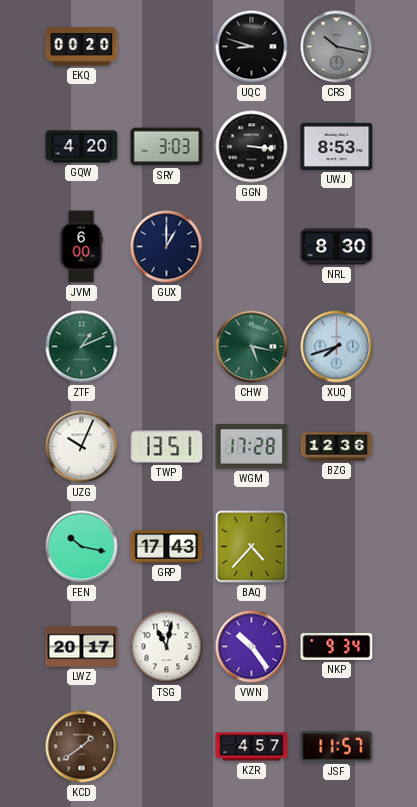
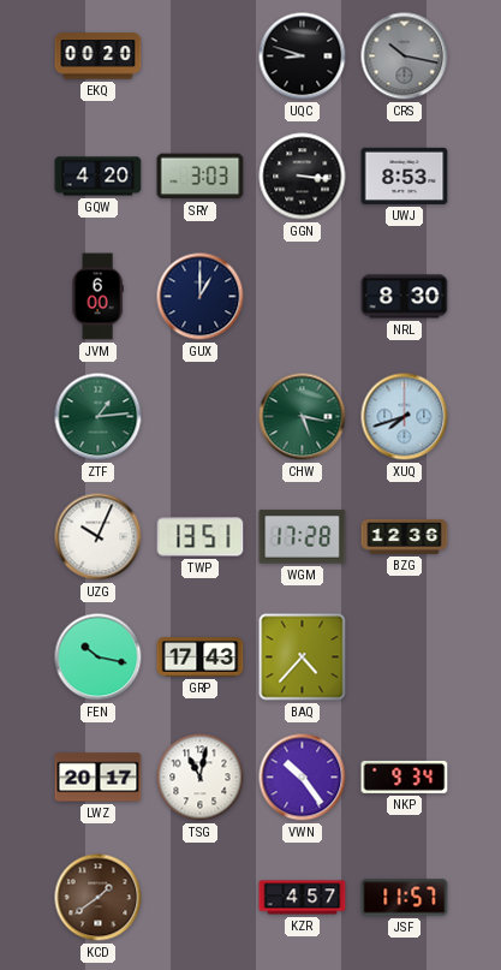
ZTF: 1:11 -> 1:14
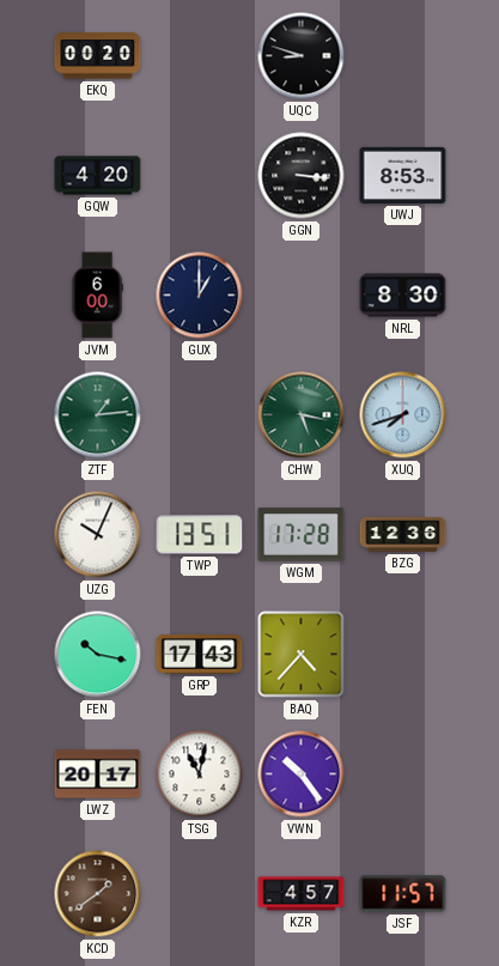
CRS: 10:17 -> none
SRY: 3:03 -> none
NKP: 9:34 -> none
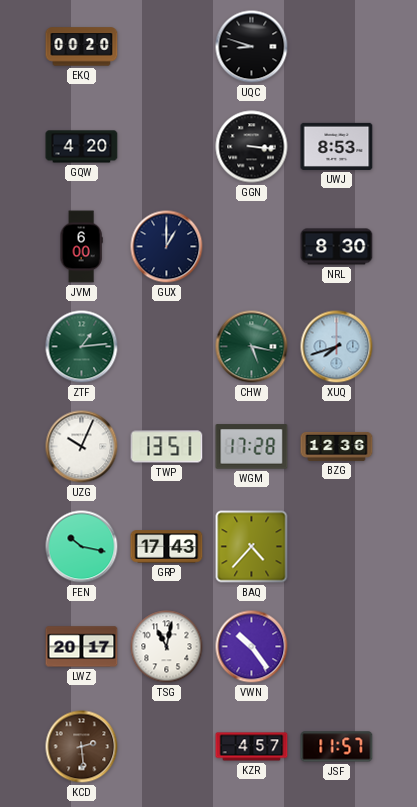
KCD: 1:39 -> 2:29
